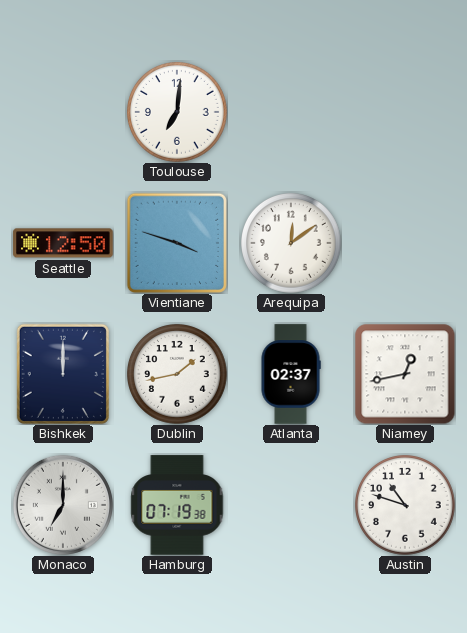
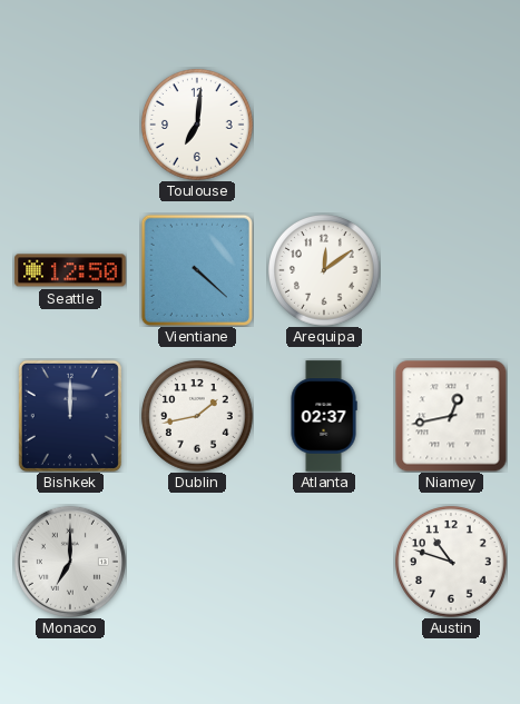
Vientiane: 3:48 -> 4:22
Hamburg: 07:19 -> none
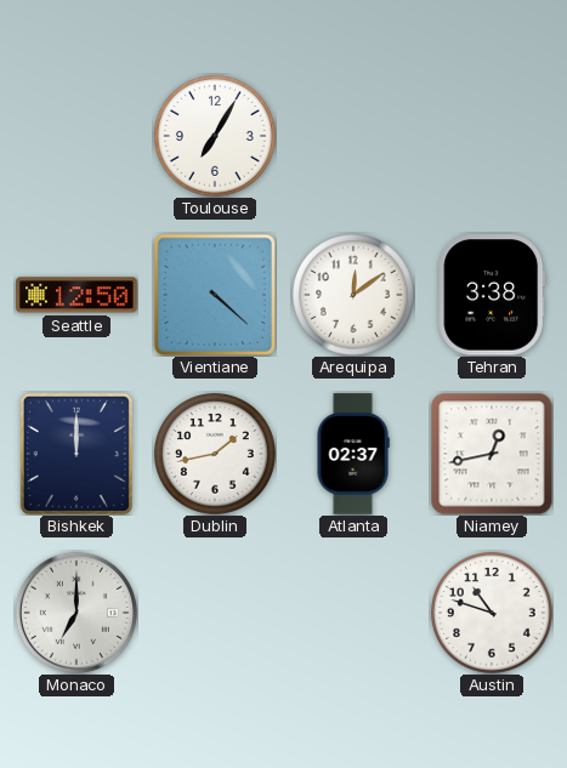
Toulouse: 7:01 -> 7:05
Tehran: none -> 3:38
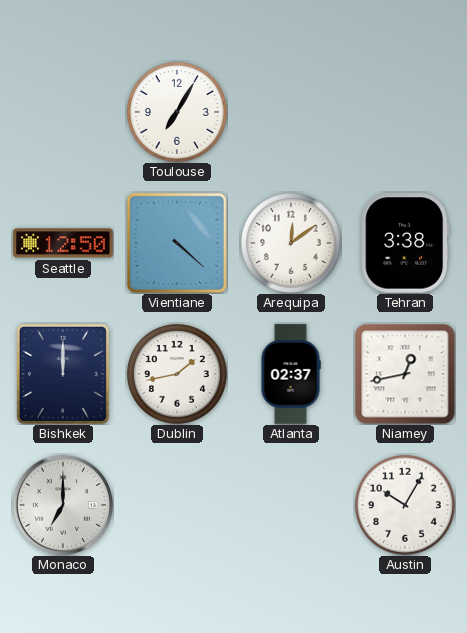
Austin: 10:48 -> 10:05
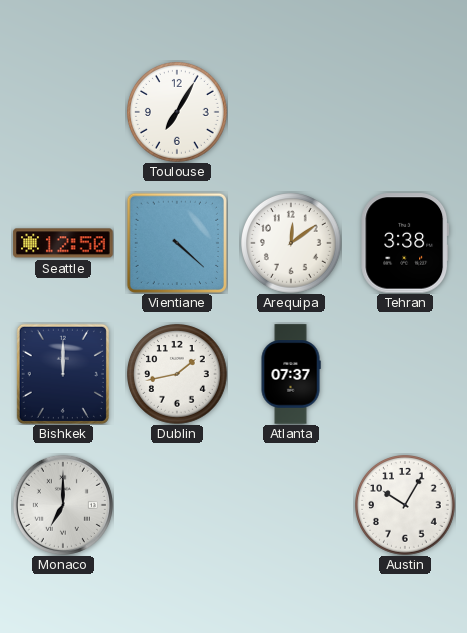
Atlanta: 02:37 -> 07:37
Niamey: 12:43 -> none
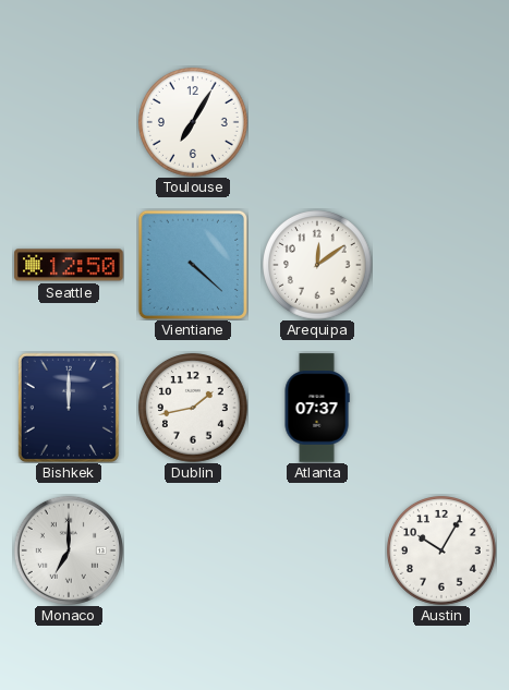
Tehran: 3:38 -> none
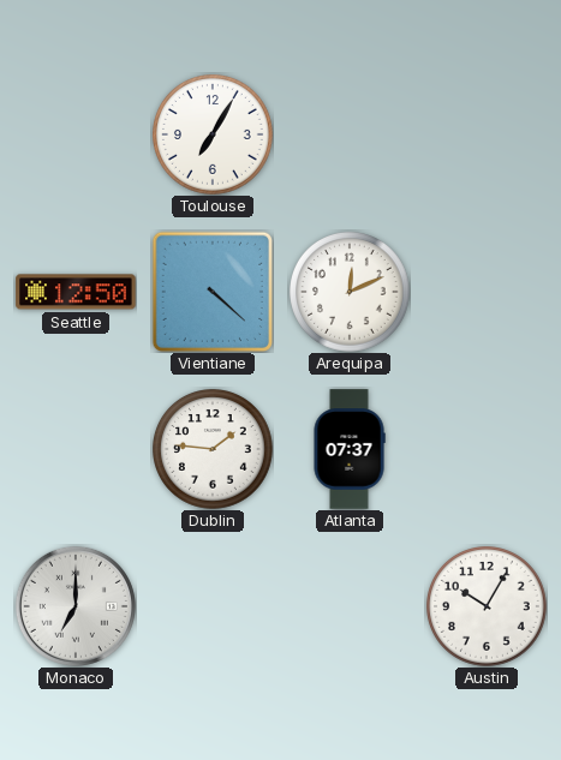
Arequipa: 12:09 -> 12:11
Bishkek: 12:00 -> none
Dublin: 1:43 -> 1:46
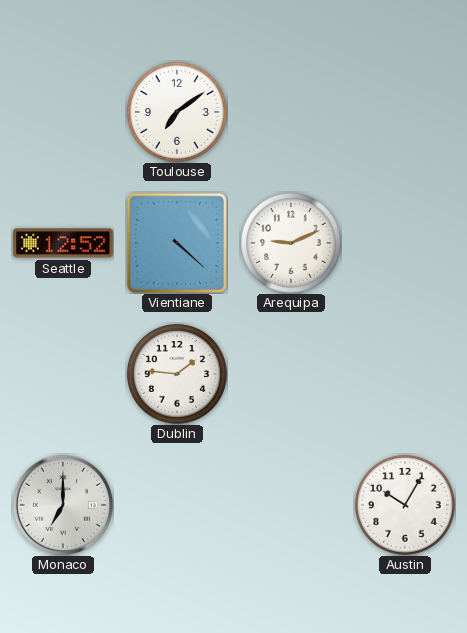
Toulouse: 7:05 -> 7:09
Seattle: 12:50 -> 12:52
Arequipa: 12:11 -> 9:11
Atlanta: 07:37 -> none
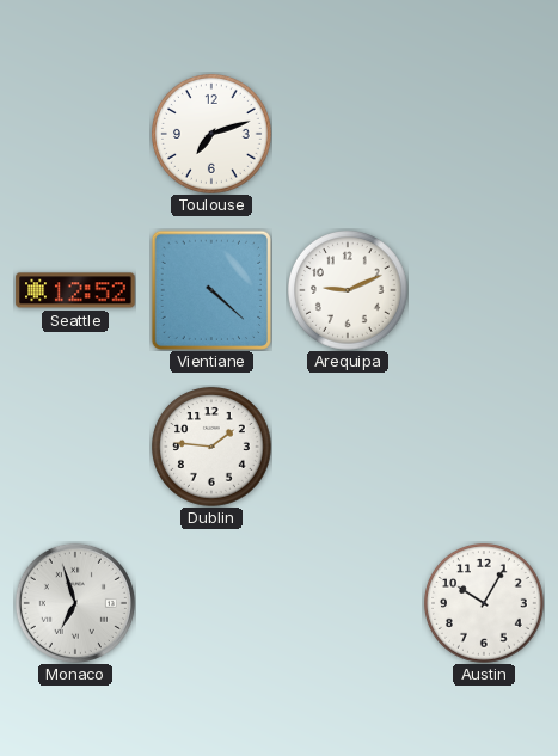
Toulouse: 7:09 -> 7:12
Monaco: 7:00 -> 6:57
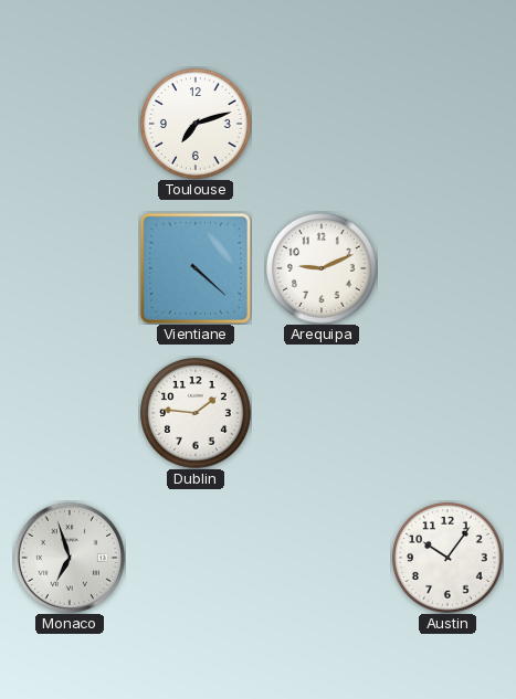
Seattle: 12:52 -> none
Austin: 10:05 -> 10:06
